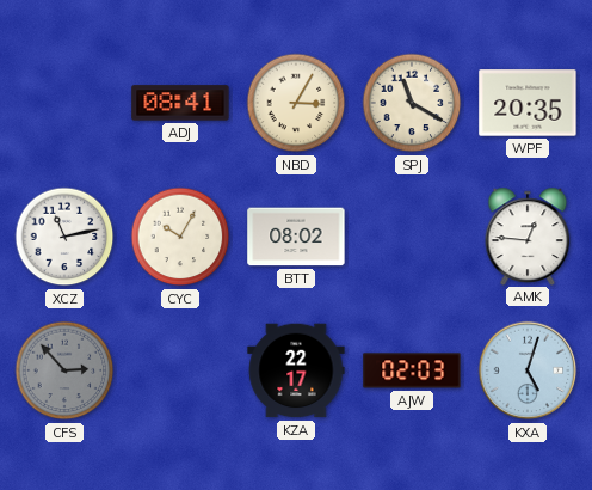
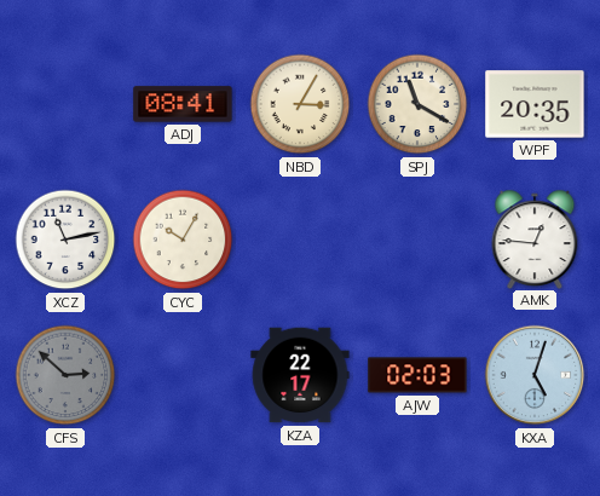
BTT: 08:02 -> none
CFS: 2:53 -> 2:52
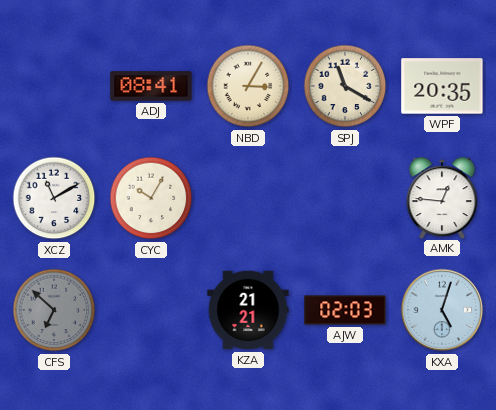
XCZ: 11:13 -> 11:10
CFS: 2:52 -> 6:52
KZA: 22:17 -> 21:21
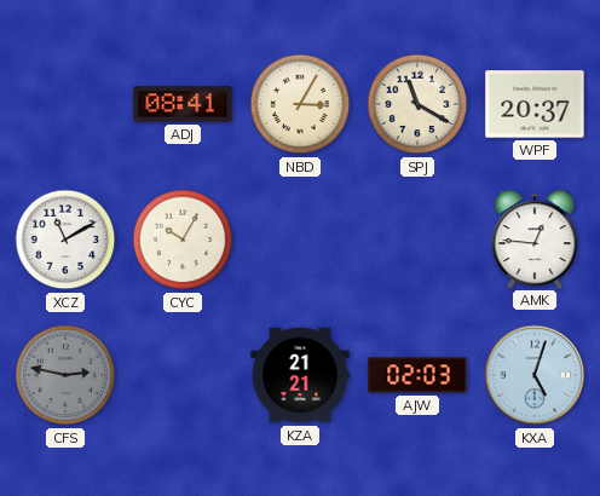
WPF: 20:35 -> 20:37
CFS: 6:52 -> 2:47
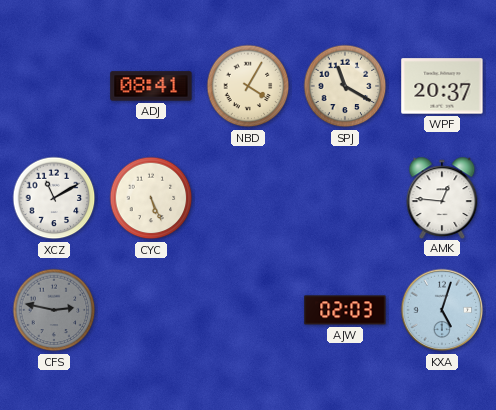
NBD: 3:05 -> 4:05
CYC: 10:05 -> 5:26
KZA: 21:21 -> none
